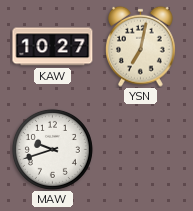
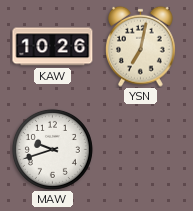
KAW: 10:27 -> 10:26
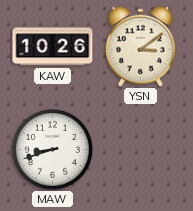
YSN: 7:02 -> 3:09
MAW: 9:42 -> 8:42
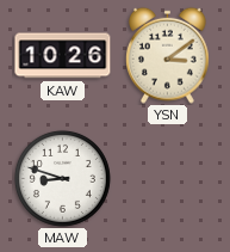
MAW: 8:42 -> 8:48
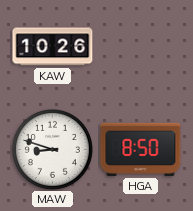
YSN: 3:09 -> none
HGA: none -> 8:50
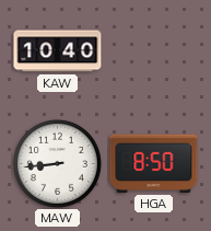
KAW: 10:26 -> 10:40
MAW: 8:48 -> 8:44
